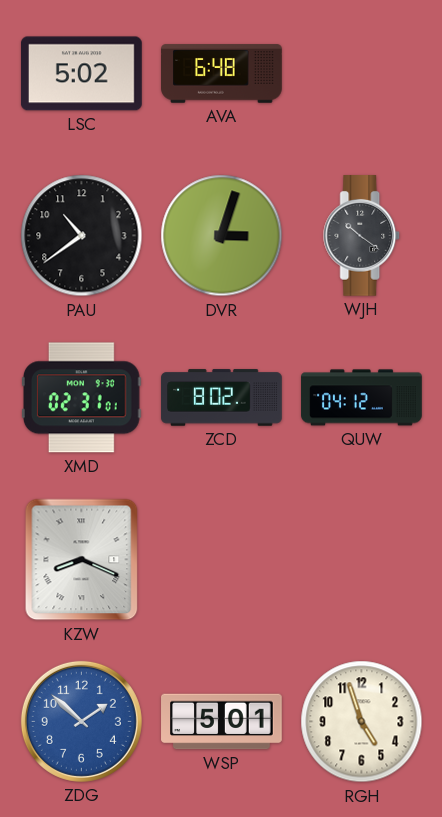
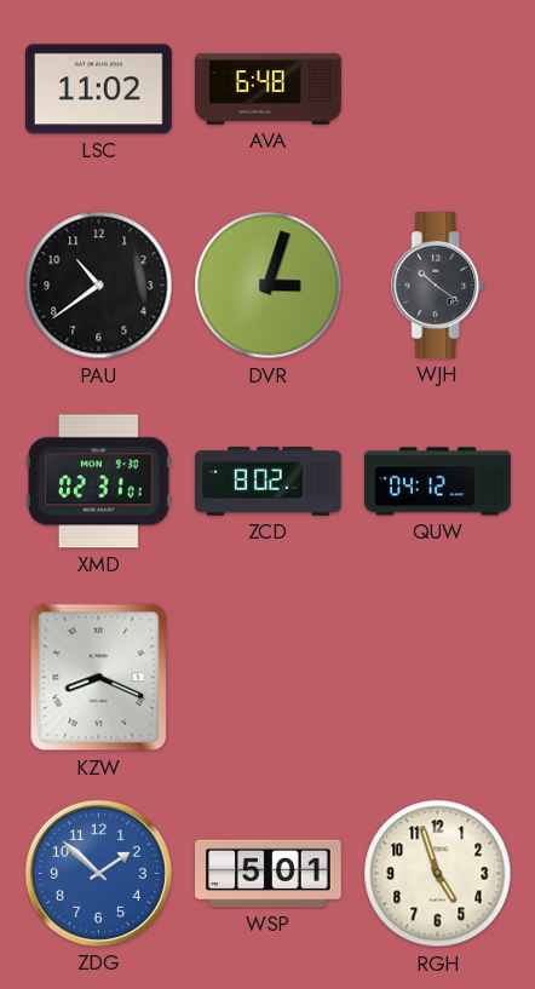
LSC: 5:02 -> 11:02
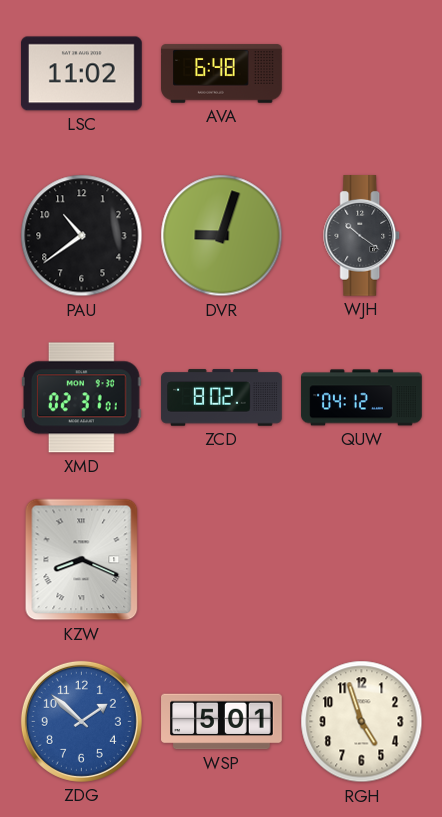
DVR: 3:03 -> 9:03
